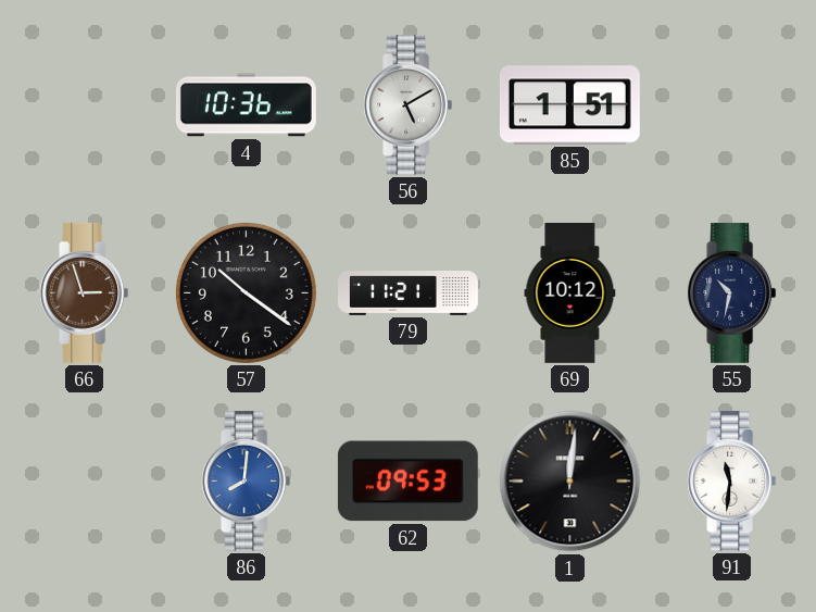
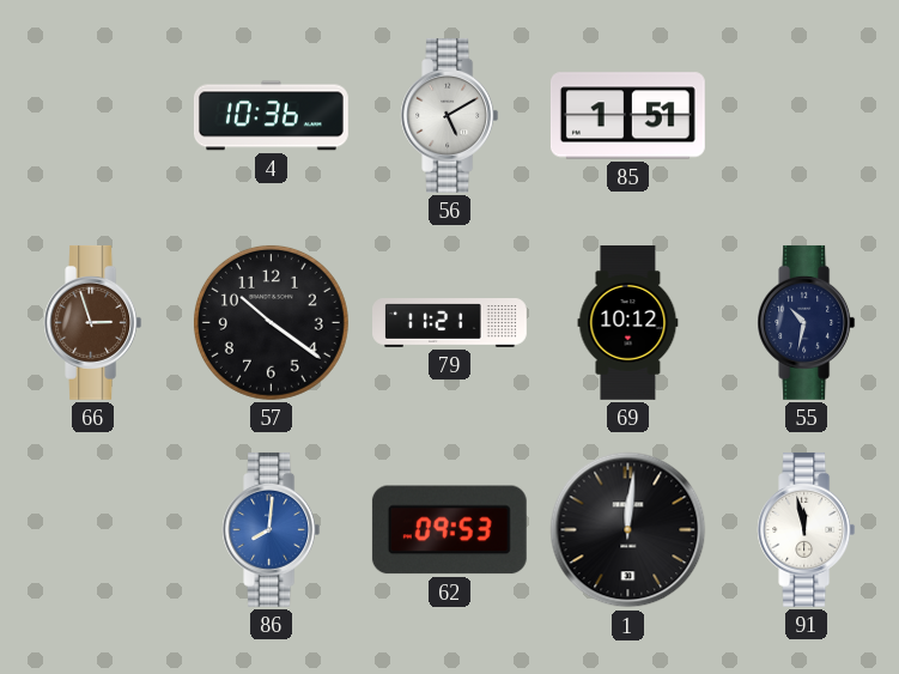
91: 11:31 -> 11:58
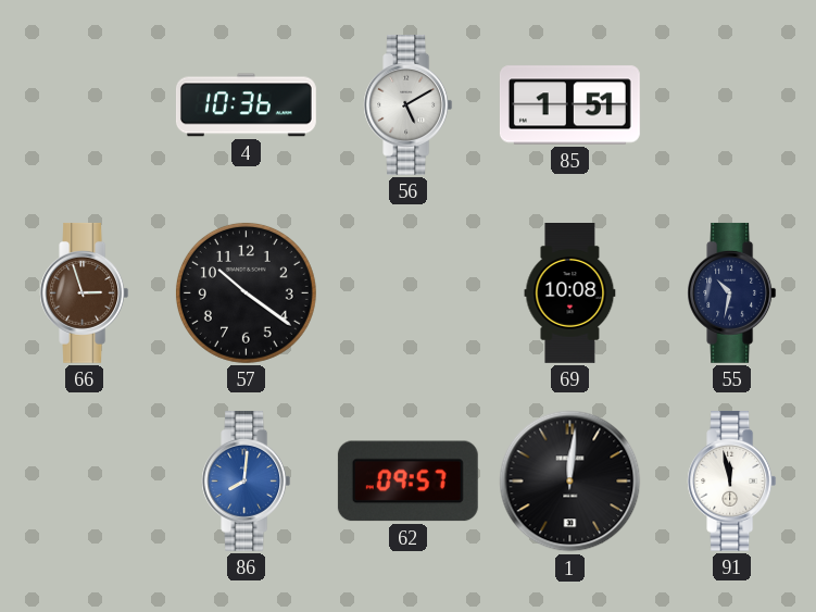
79: 11:21 -> none
69: 10:12 -> 10:08
62: 09:53 -> 09:57
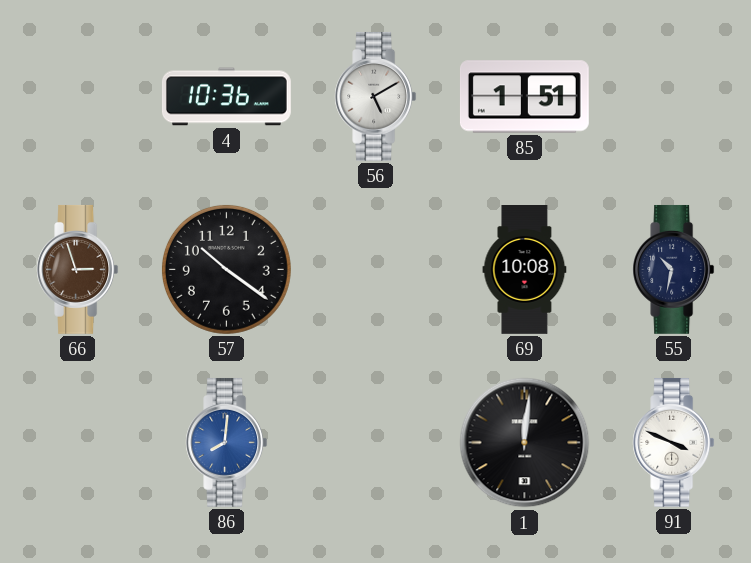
62: 09:57 -> none
91: 11:58 -> 3:49
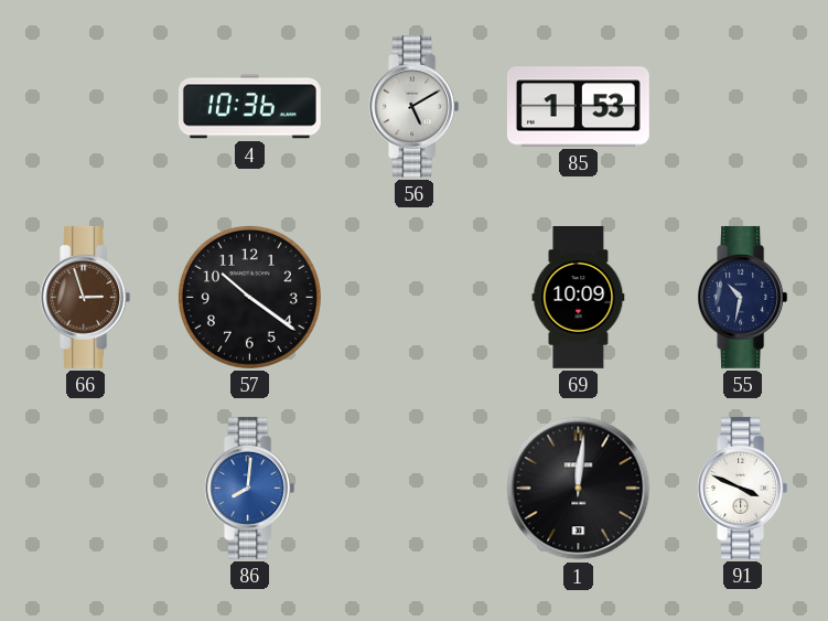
85: 1:51 -> 1:53
69: 10:08 -> 10:09
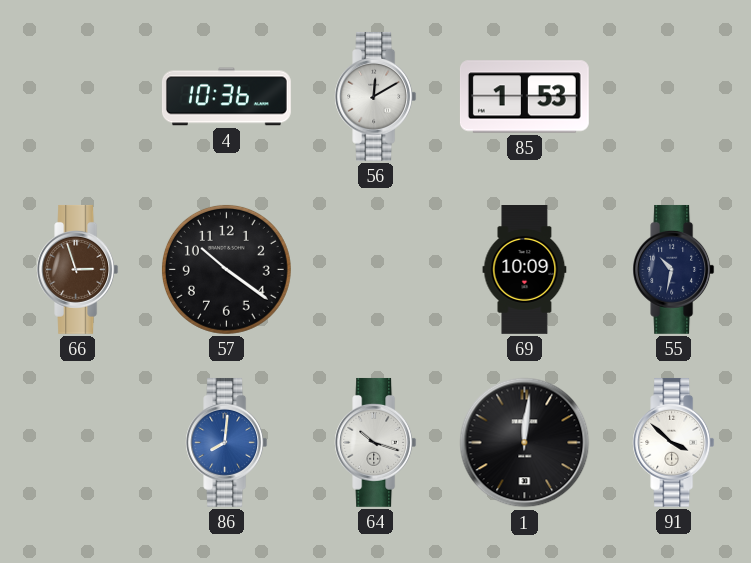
56: 5:10 -> 12:10
64: none -> 10:18
91: 3:49 -> 3:52
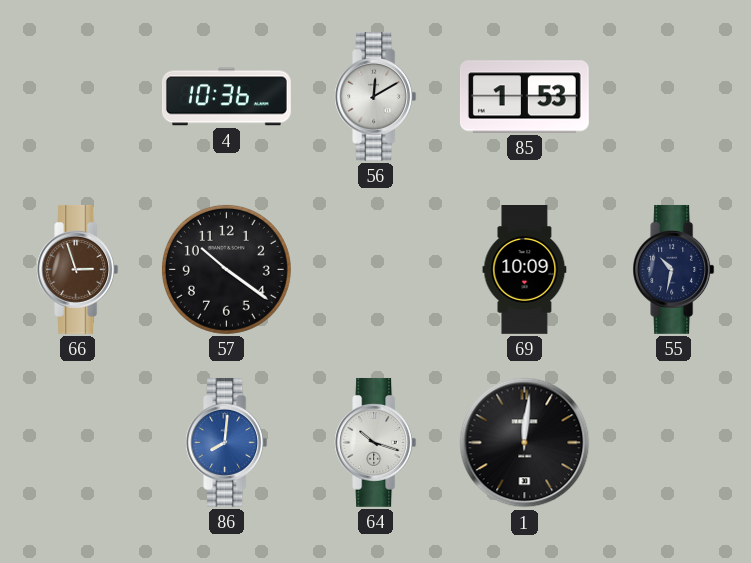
91: 3:52 -> none
